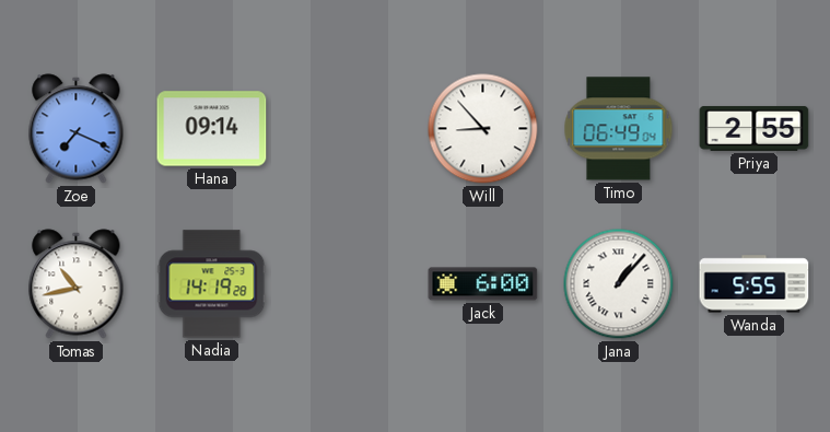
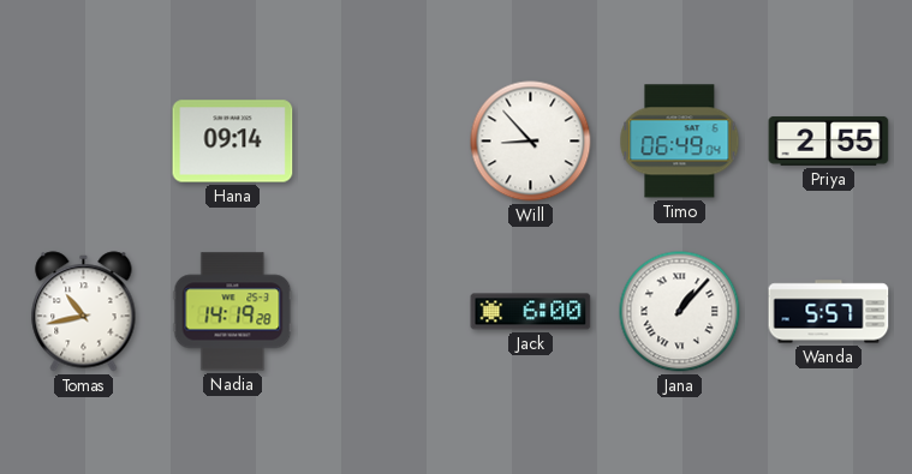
Zoe: 7:19 -> none
Wanda: 5:55 -> 5:57
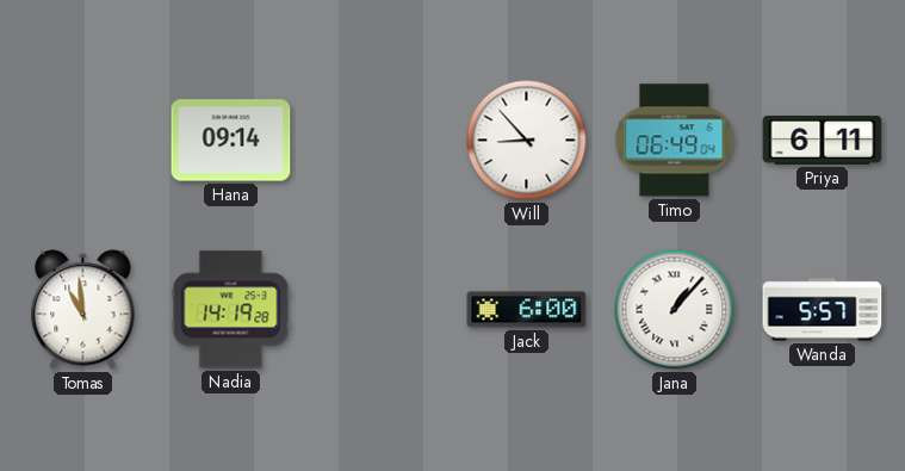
Priya: 2:55 -> 6:11
Tomas: 10:43 -> 10:59
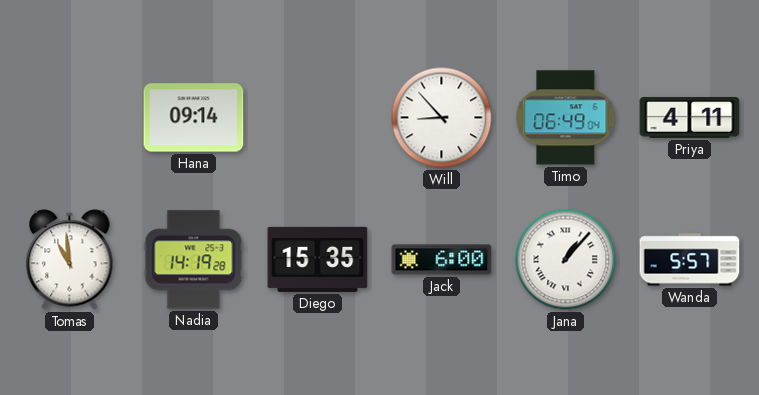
Priya: 6:11 -> 4:11
Diego: none -> 15:35
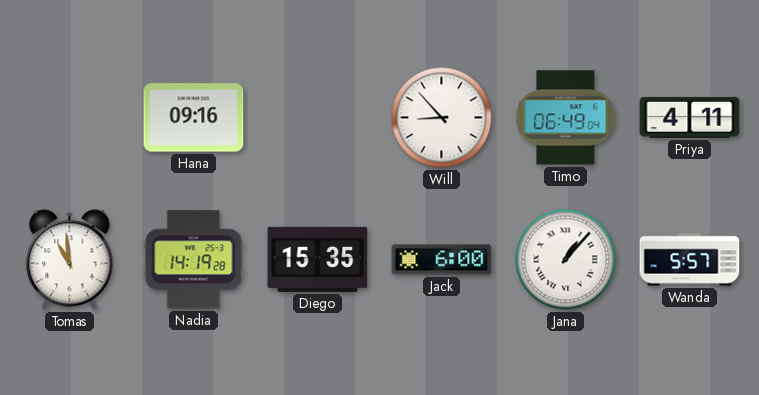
Hana: 09:14 -> 09:16
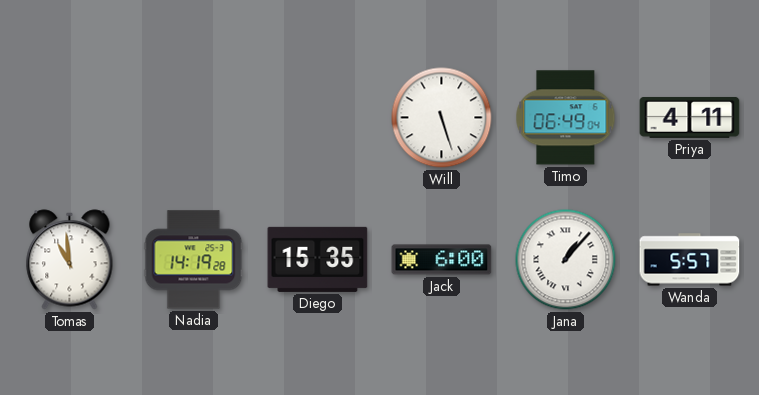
Hana: 09:16 -> none
Will: 8:53 -> 5:27
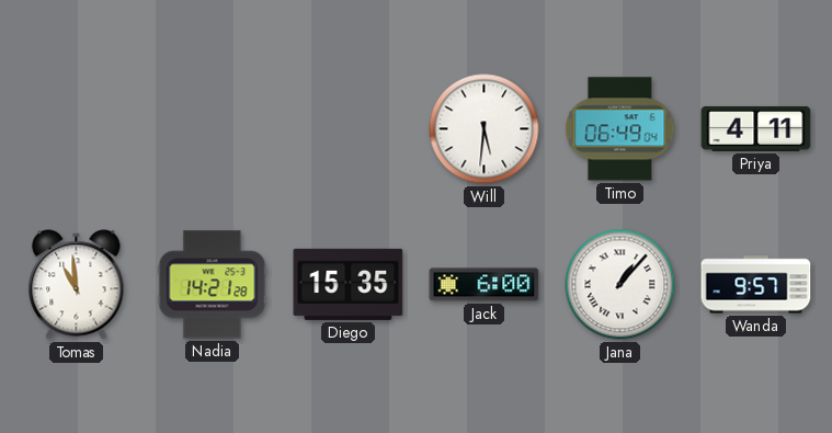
Will: 5:27 -> 5:31
Nadia: 14:19 -> 14:21
Wanda: 5:57 -> 9:57
